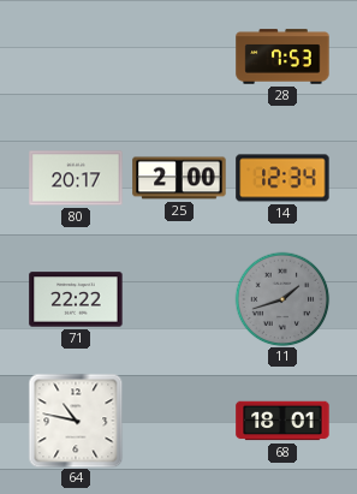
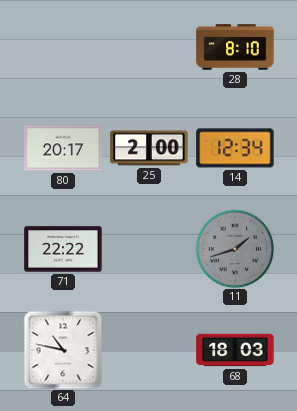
28: 7:53 -> 8:10
68: 18:01 -> 18:03
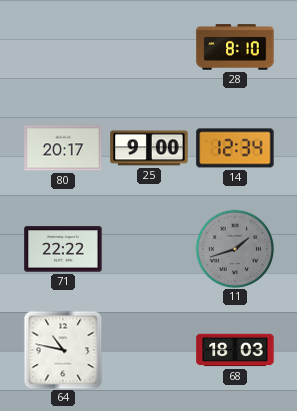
25: 2:00 -> 9:00
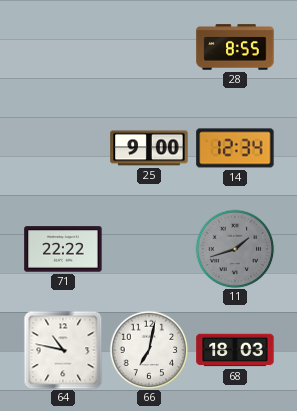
28: 8:10 -> 8:55
80: 20:17 -> none
66: none -> 7:02
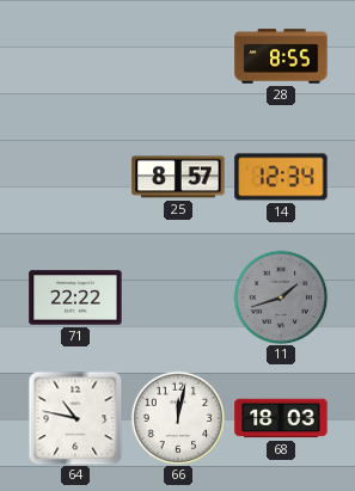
25: 9:00 -> 8:57
66: 7:02 -> 12:02
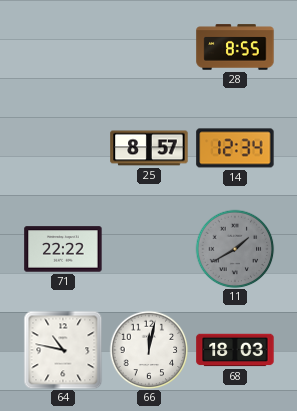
11: 1:42 -> 1:40
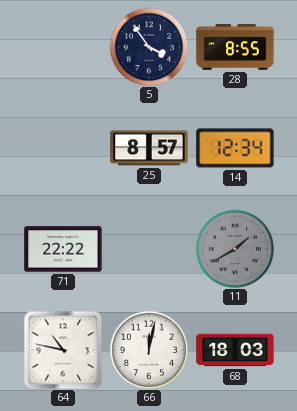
5: none -> 3:54
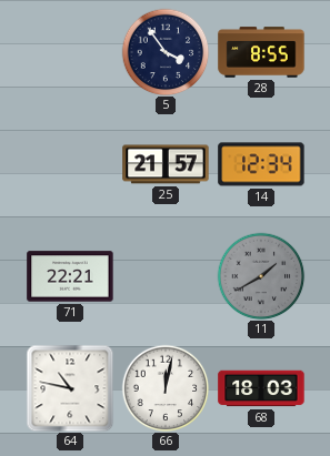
25: 8:57 -> 21:57
71: 22:22 -> 22:21
